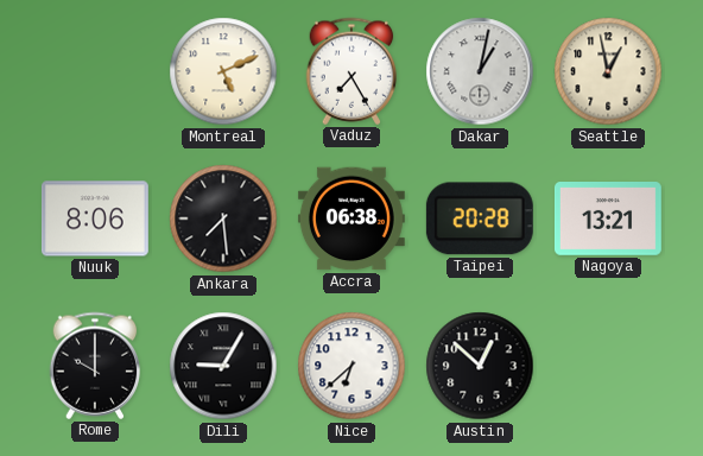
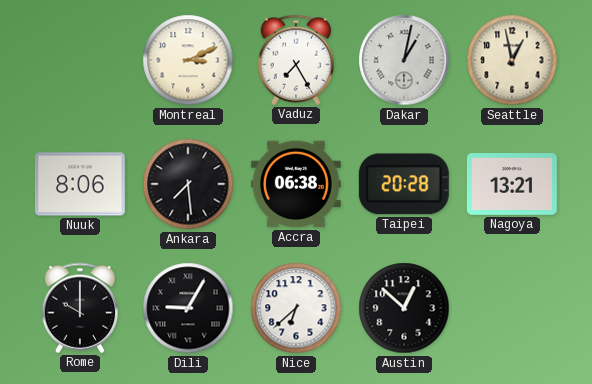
Montreal: 5:11 -> 3:11
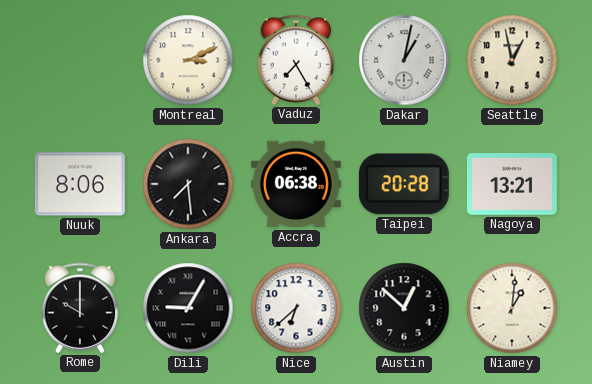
Niamey: none -> 1:01
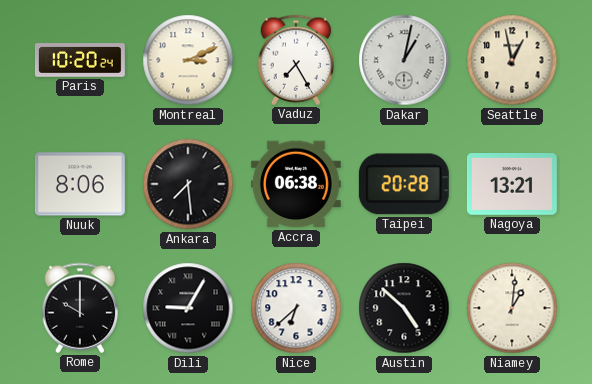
Paris: none -> 10:20
Austin: 12:52 -> 4:52
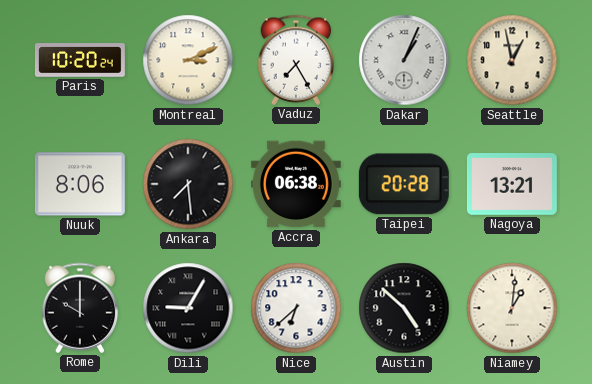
Dakar: 1:02 -> 1:04
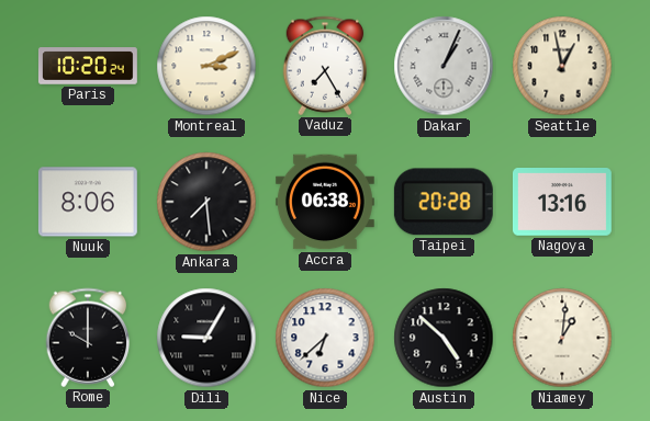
Nagoya: 13:21 -> 13:16
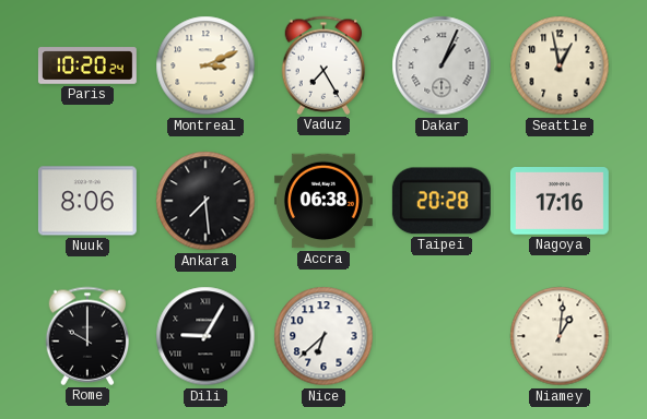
Nagoya: 13:16 -> 17:16
Austin: 4:52 -> none
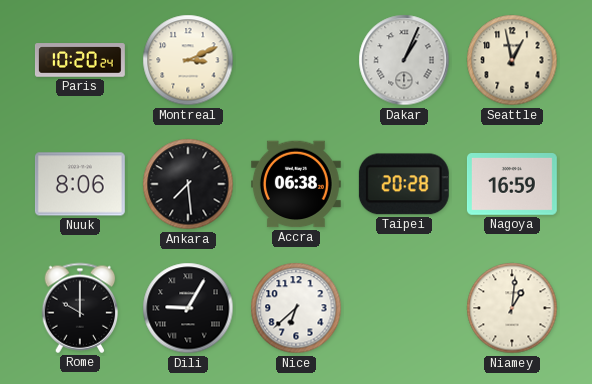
Vaduz: 7:25 -> none
Nagoya: 17:16 -> 16:59
